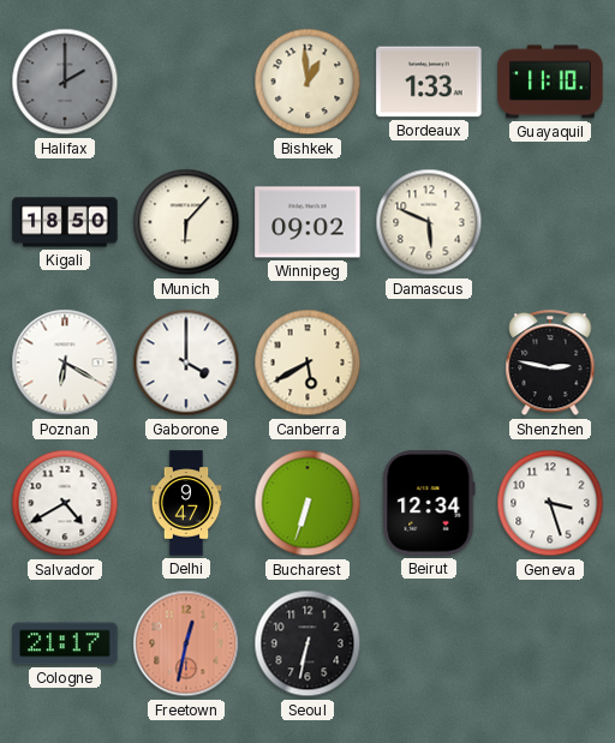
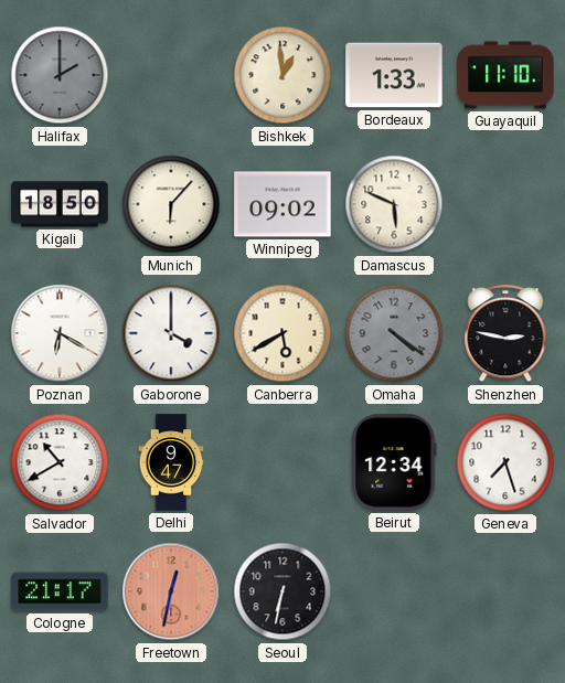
Omaha: none -> 4:21
Salvador: 4:40 -> 10:40
Bucharest: 6:33 -> none
Geneva: 3:27 -> 7:27
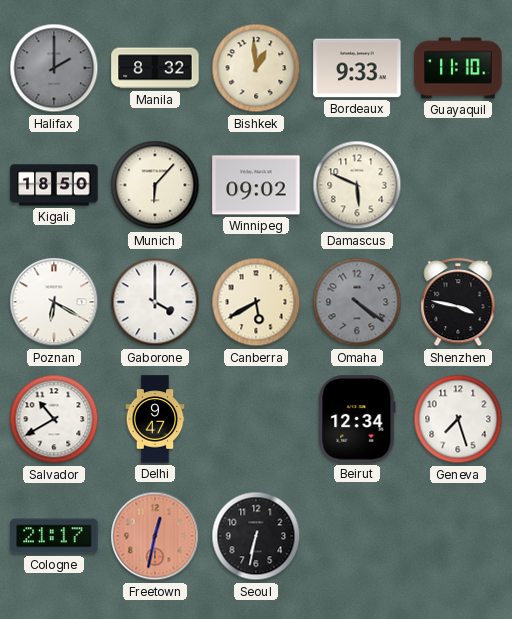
Manila: none -> 8:32
Bordeaux: 1:33 -> 9:33
Shenzhen: 2:47 -> 3:47
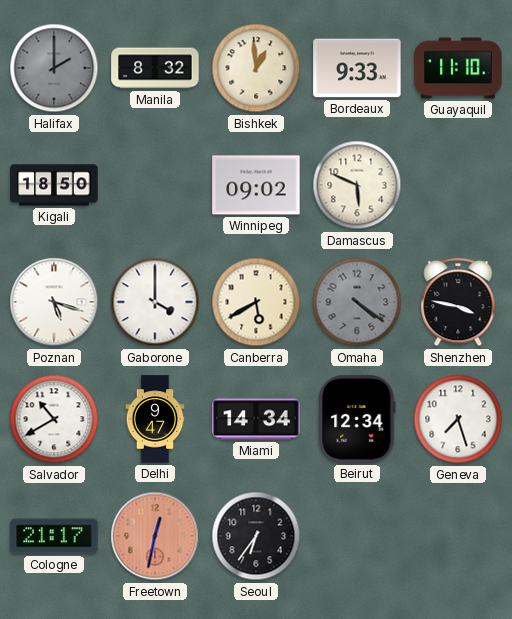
Munich: 6:07 -> none
Poznan: 6:20 -> 5:18
Miami: none -> 14:34
Seoul: 6:32 -> 6:36
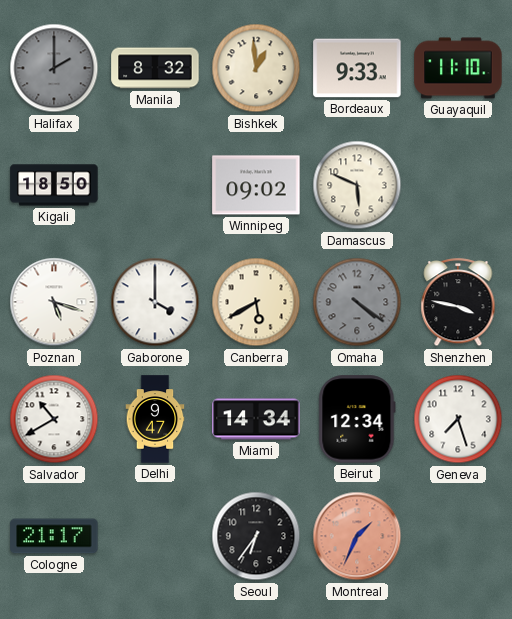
Freetown: 12:32 -> none
Montreal: none -> 1:34
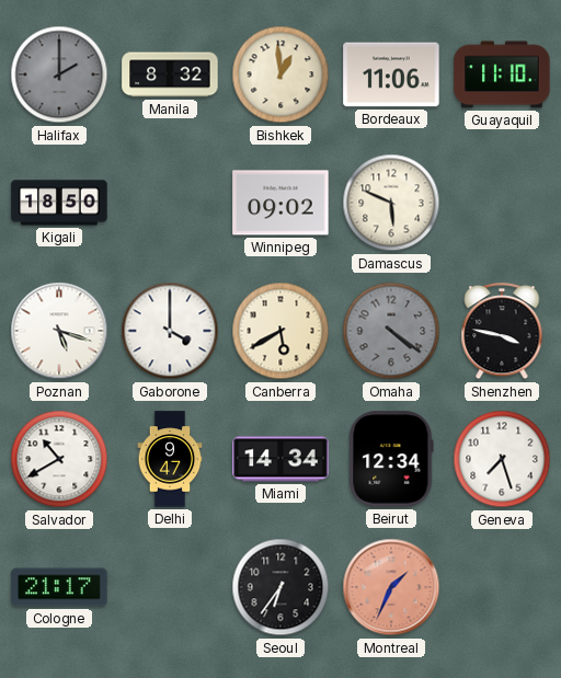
Bordeaux: 9:33 -> 11:06
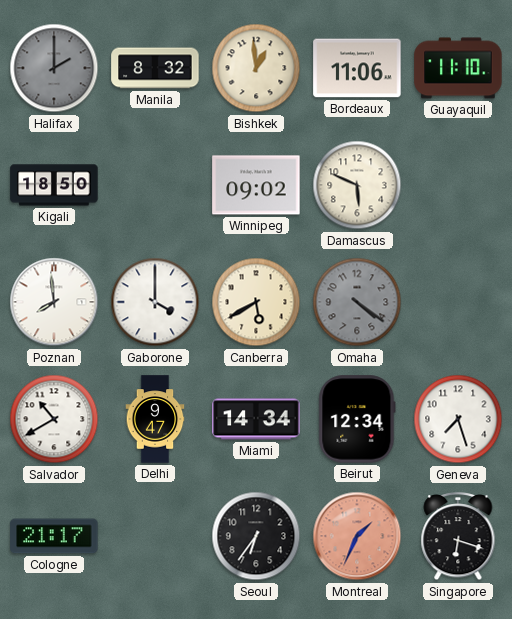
Poznan: 5:18 -> 7:59
Shenzhen: 3:47 -> none
Singapore: none -> 6:18
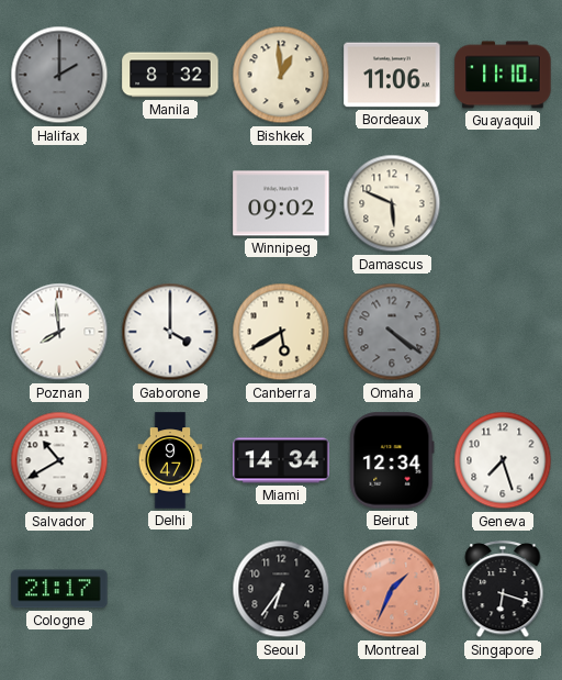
Kigali: 18:50 -> none
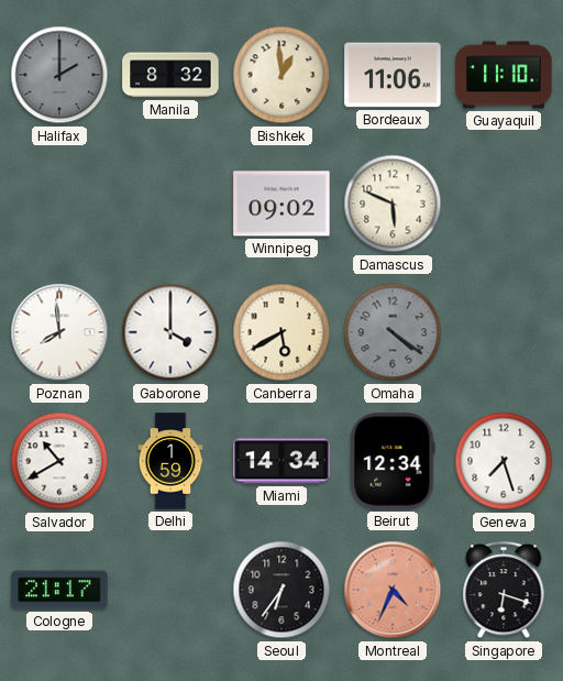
Delhi: 9:47 -> 1:59
Montreal: 1:34 -> 4:34
